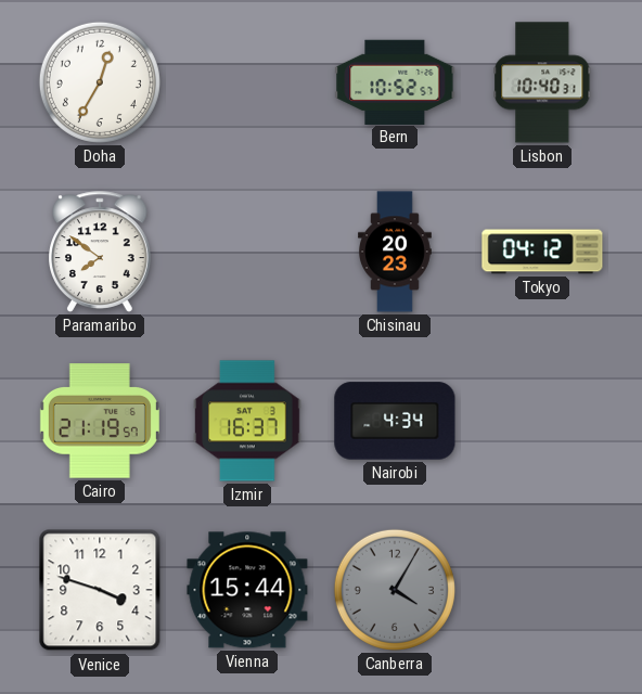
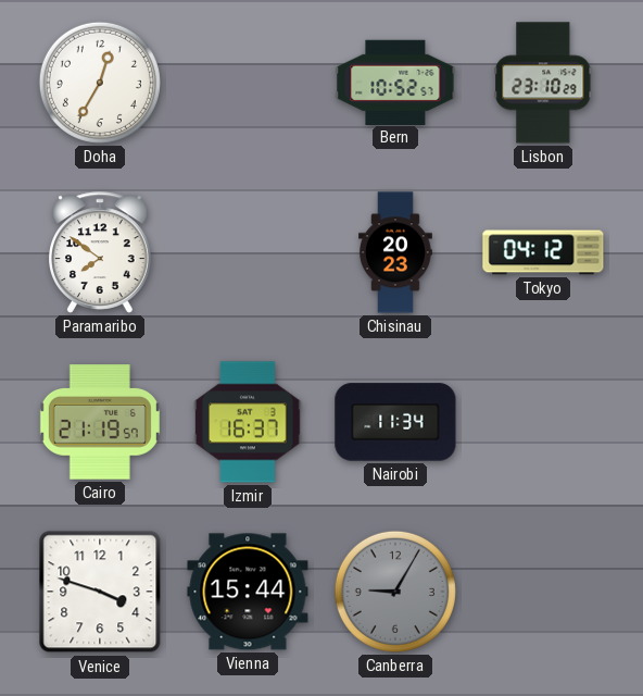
Lisbon: 10:40 -> 23:10
Nairobi: 4:34 -> 11:34
Canberra: 4:05 -> 9:05
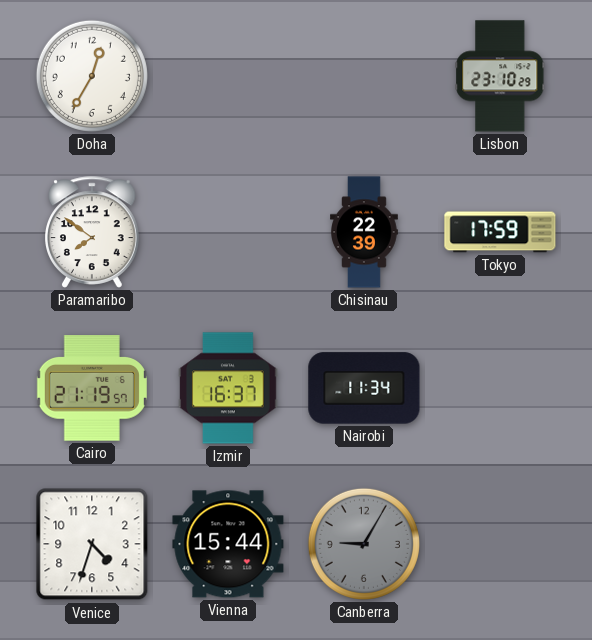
Bern: 10:52 -> none
Chisinau: 20:23 -> 22:39
Tokyo: 04:12 -> 17:59
Venice: 3:48 -> 4:33
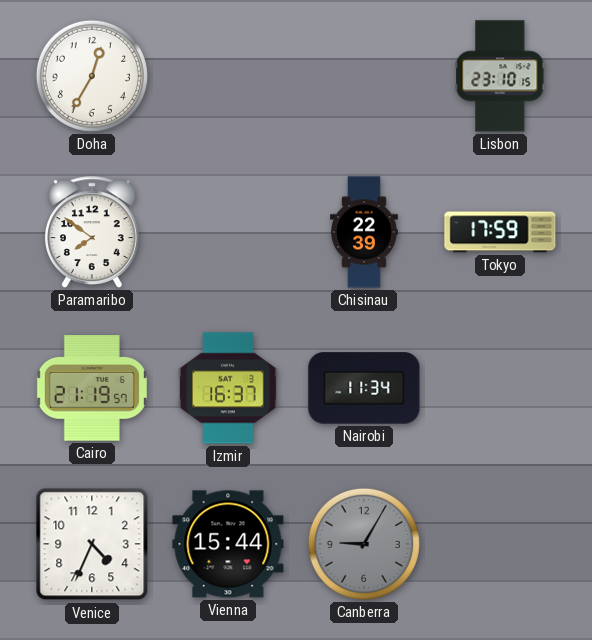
Lisbon: 23:10:29 -> 23:10:15
Venice: 4:33 -> 4:34
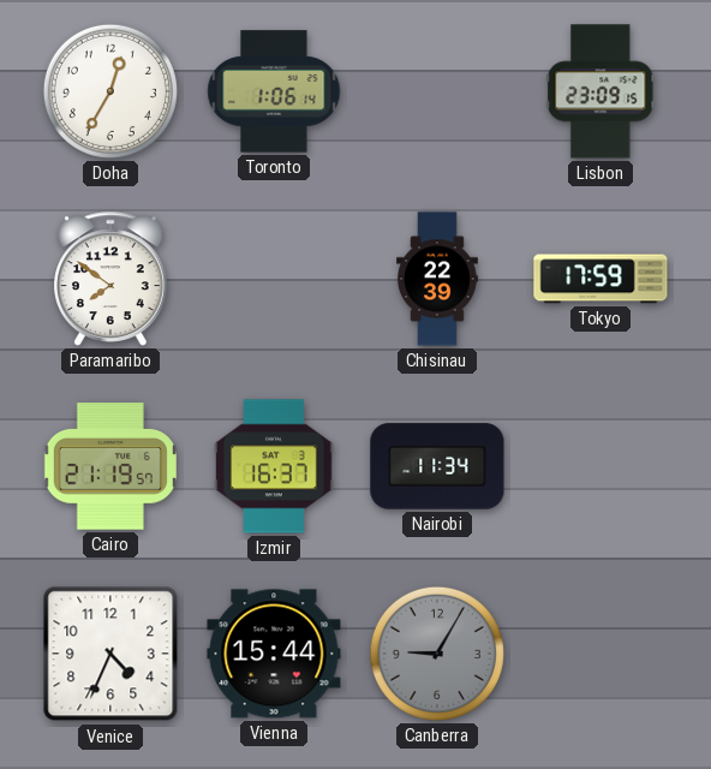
Toronto: none -> 1:06
Lisbon: 23:10 -> 23:09
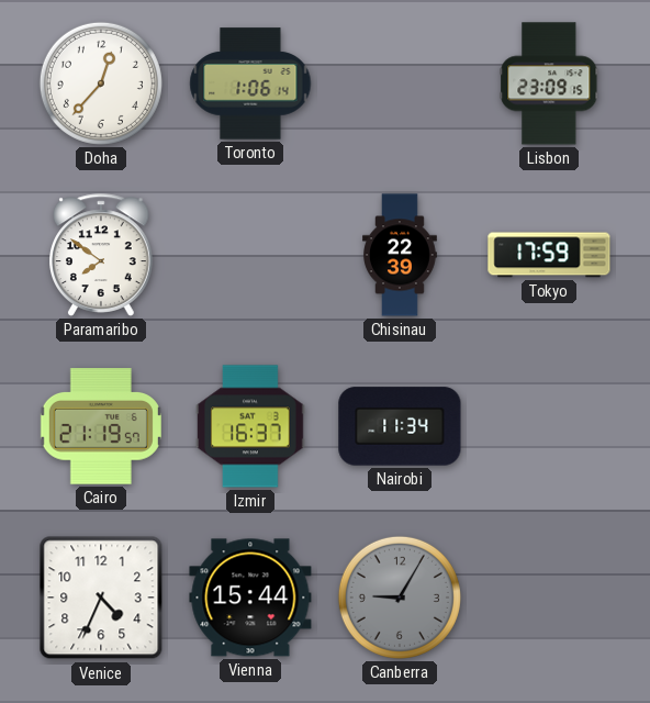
Doha: 12:35 -> 12:37
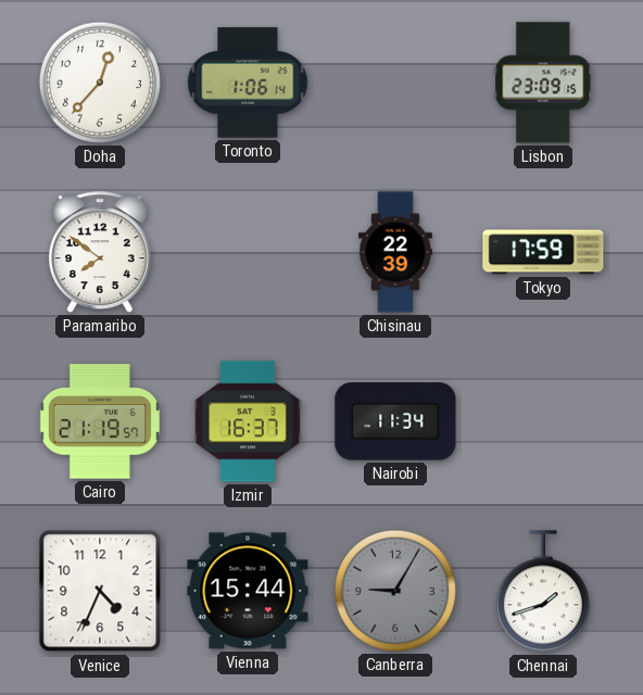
Chennai: none -> 1:42
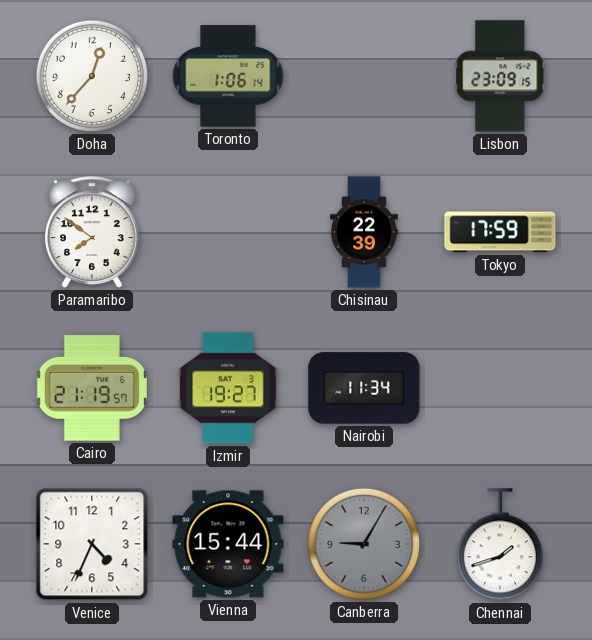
Izmir: 16:37 -> 19:27
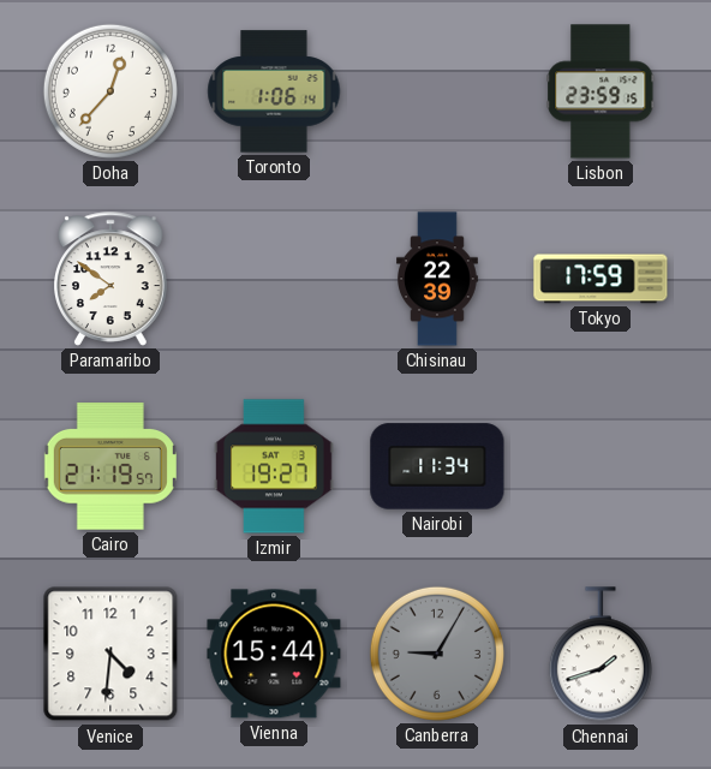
Lisbon: 23:09 -> 23:59
Venice: 4:34 -> 4:31
